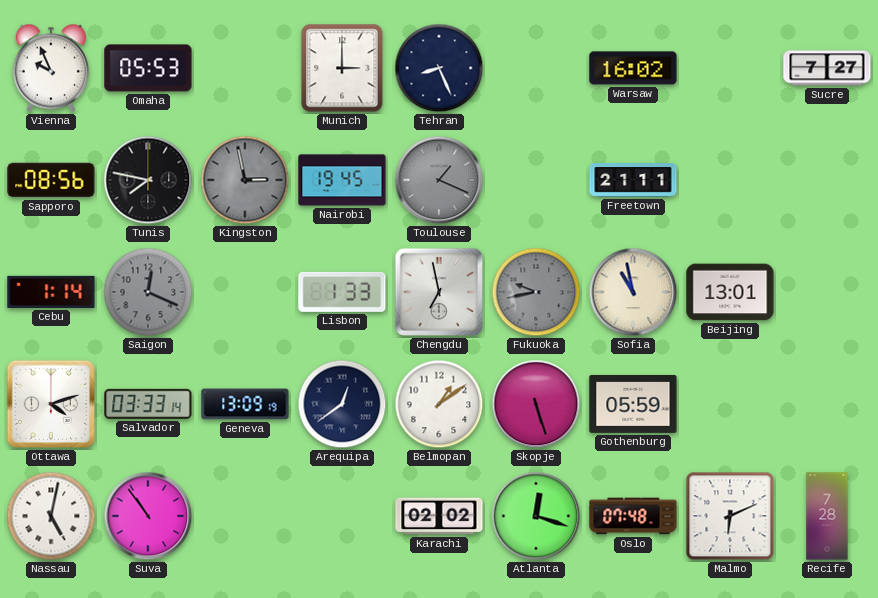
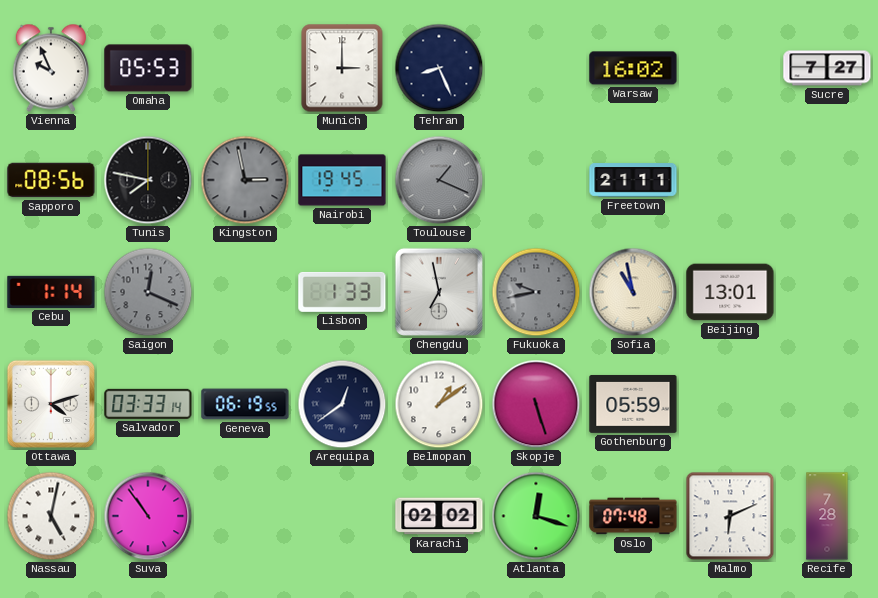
Geneva: 13:09 -> 06:19
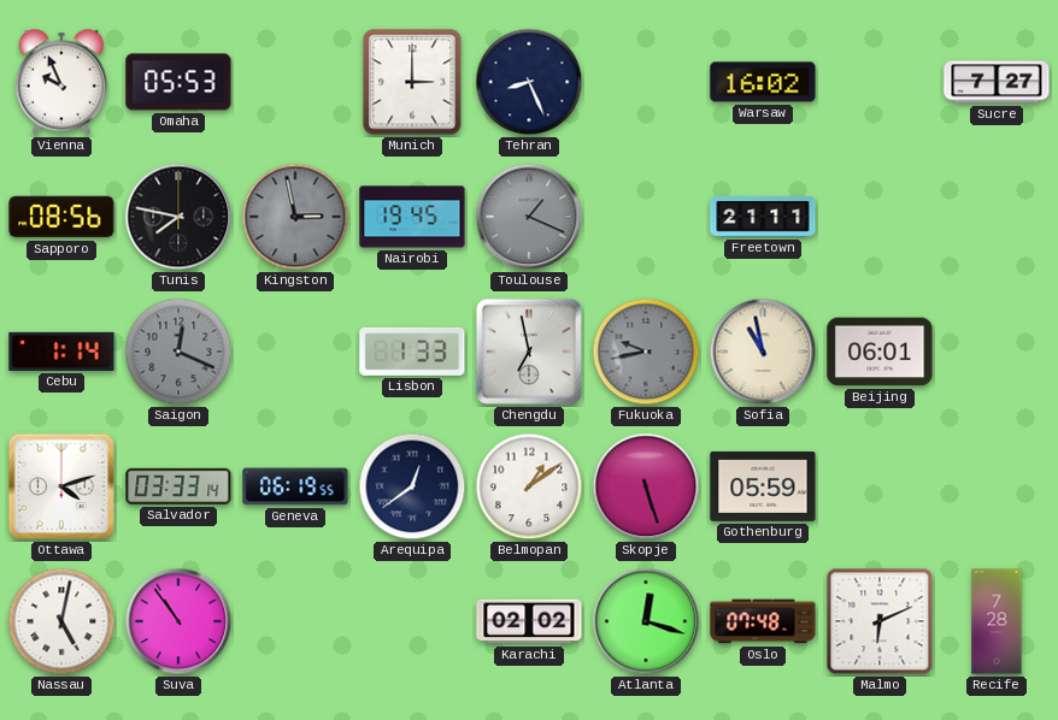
Beijing: 13:01 -> 06:01
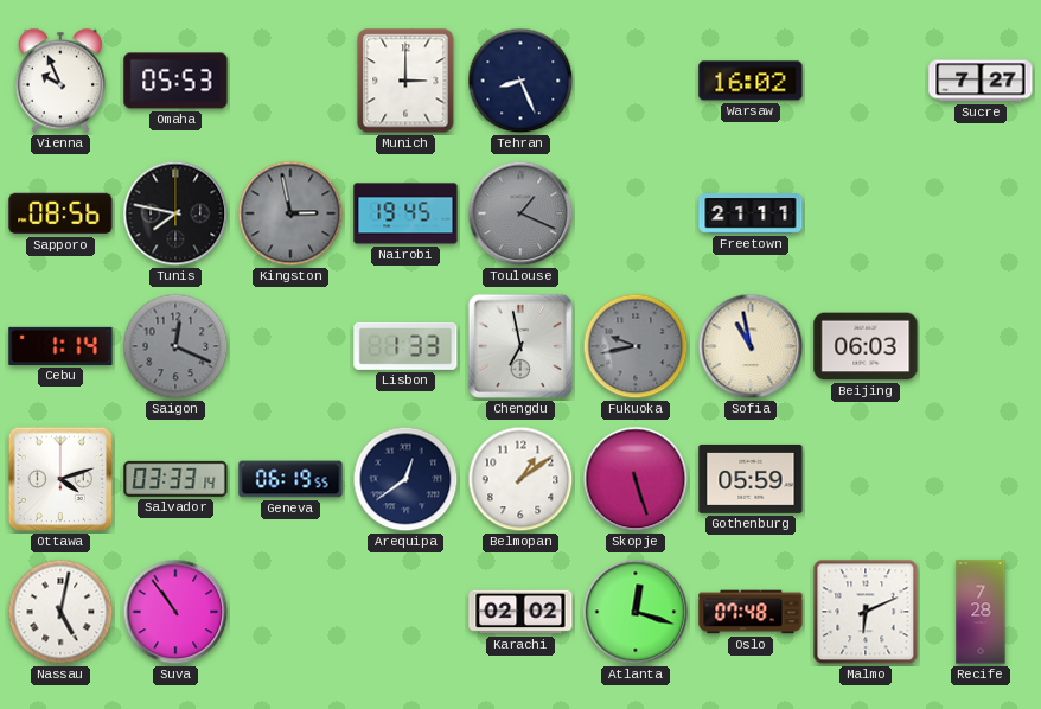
Beijing: 06:01 -> 06:03
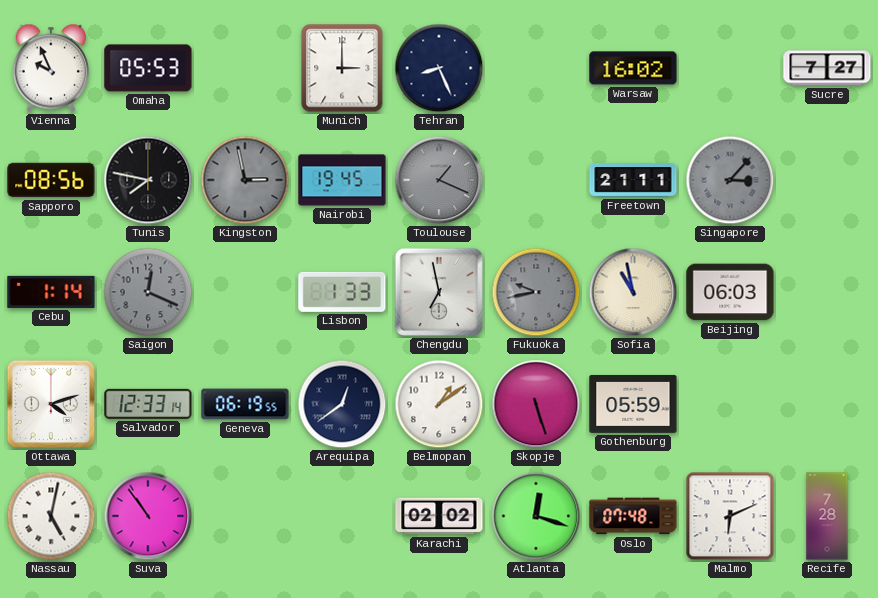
Singapore: none -> 3:07
Salvador: 03:33 -> 12:33
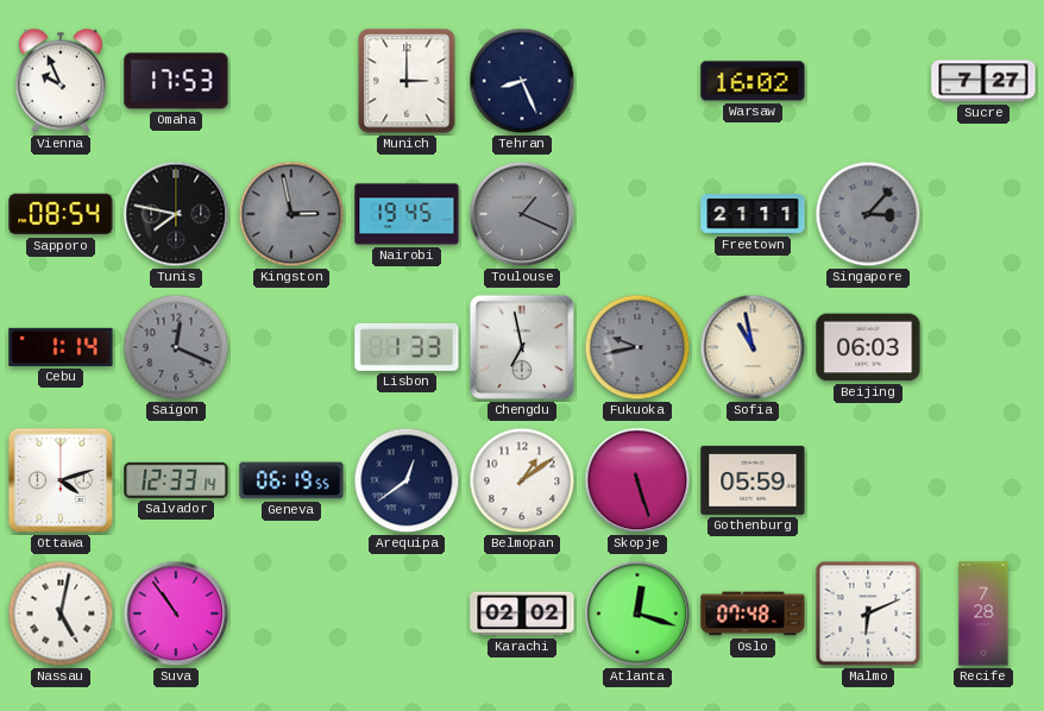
Omaha: 05:53 -> 17:53
Sapporo: 08:56 -> 08:54
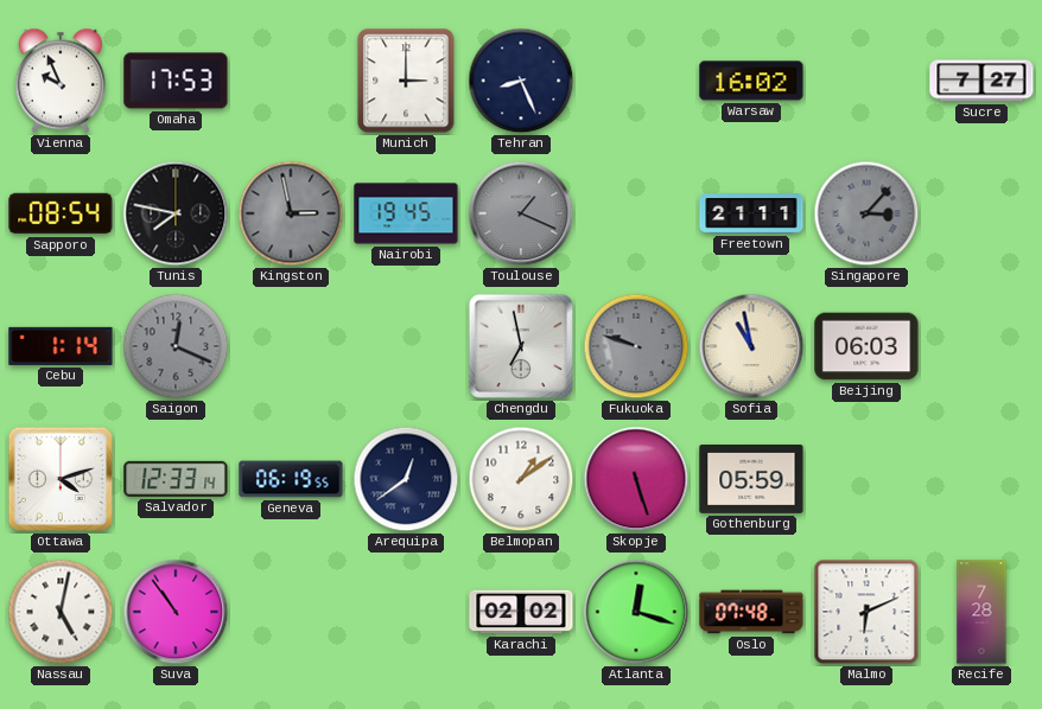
Lisbon: 1:33 -> none
Fukuoka: 9:43 -> 9:48
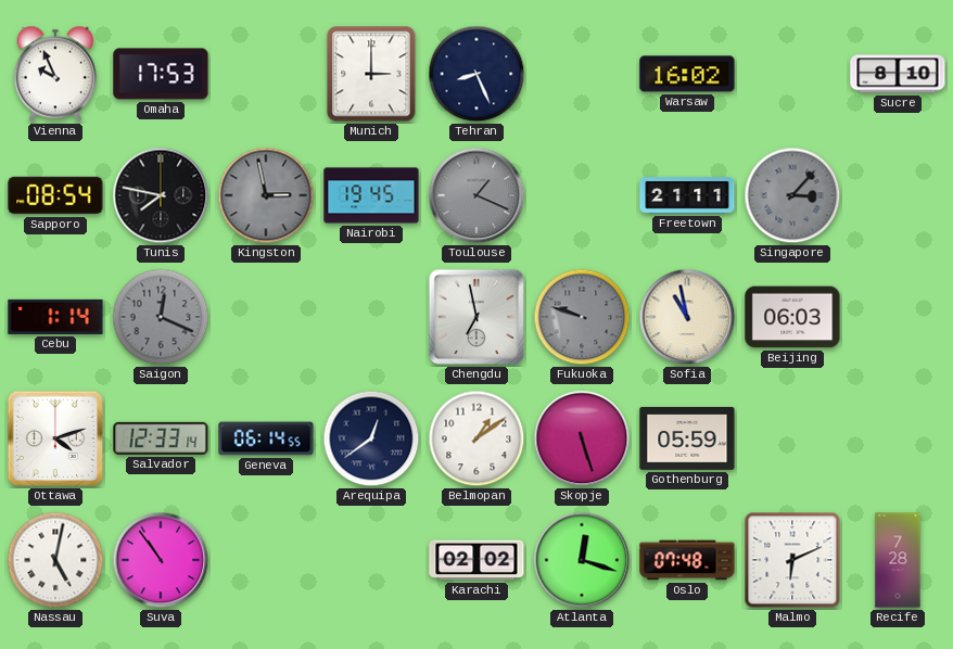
Sucre: 7:27 -> 8:10
Geneva: 06:19 -> 06:14
